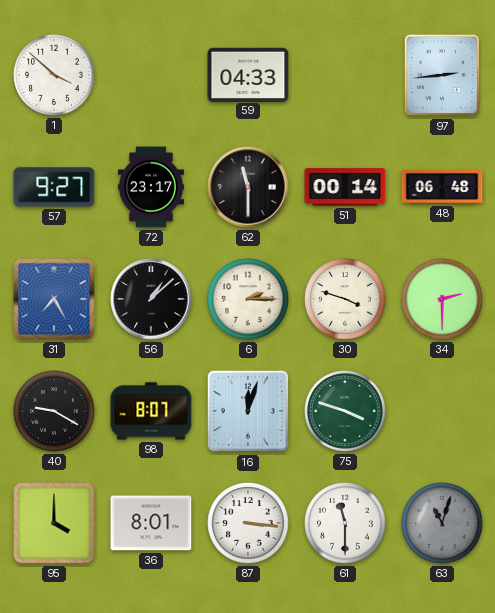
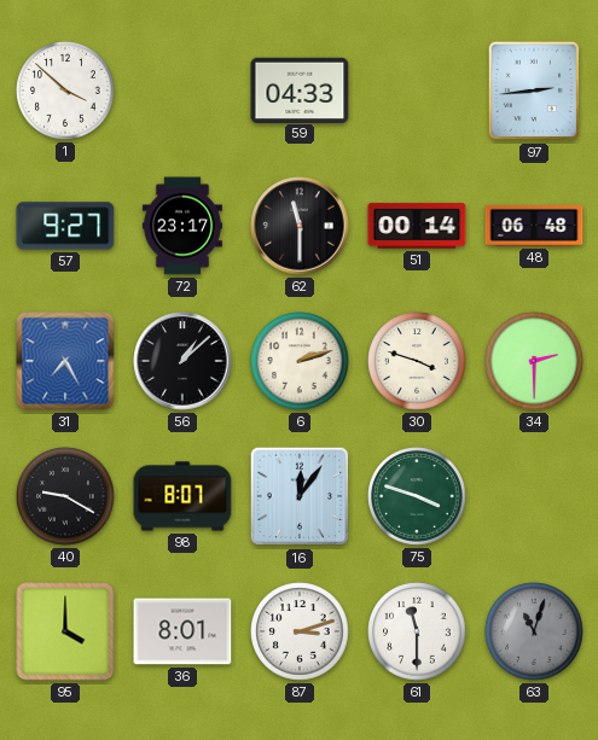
6: 2:15 -> 2:12
16: 12:03 -> 12:06
87: 3:16 -> 3:12
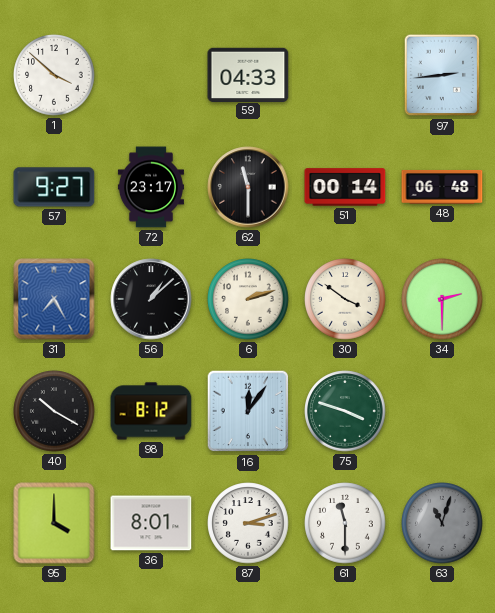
30: 3:48 -> 3:51
40: 9:20 -> 10:20
98: 8:07 -> 8:12
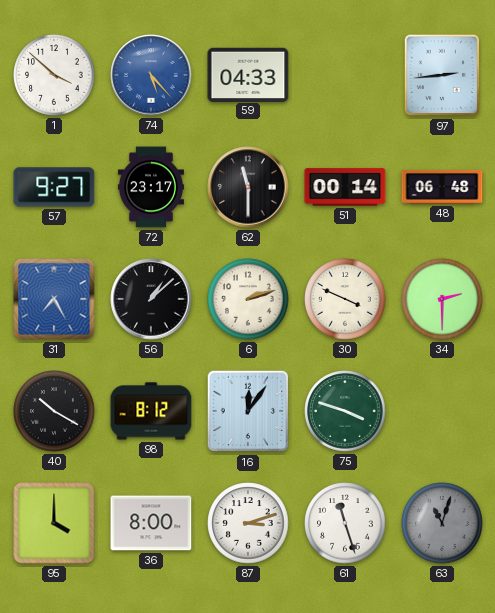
74: none -> 5:23
30: 3:51 -> 3:49
36: 8:01 -> 8:00
61: 11:30 -> 11:27
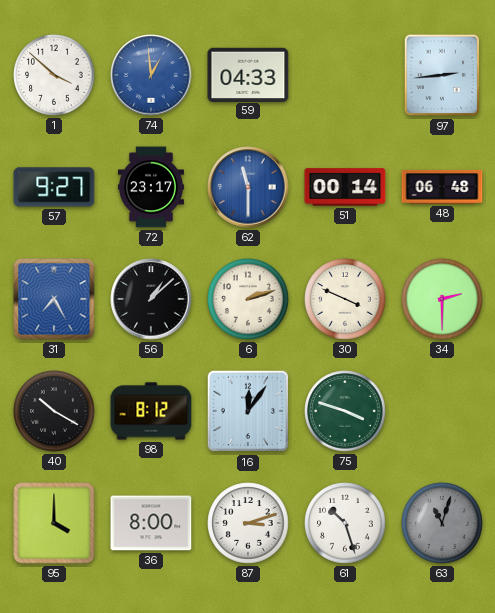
74: 5:23 -> 12:59
62 dial: black -> blue
61: 11:27 -> 10:27
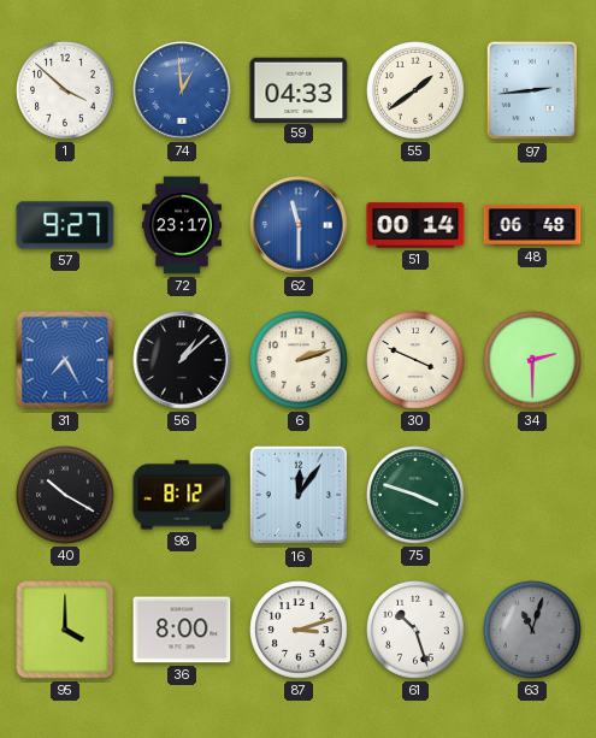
55: none -> 1:39
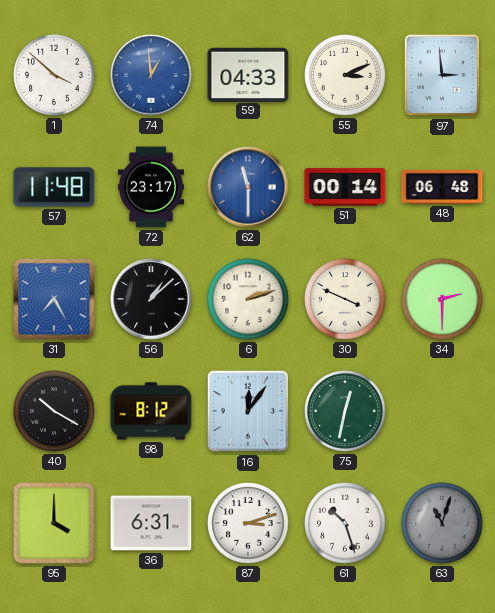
55: 1:39 -> 3:11
97: 2:44 -> 2:59
57: 9:27 -> 11:48
75: 3:48 -> 12:32
36: 8:00 -> 6:31
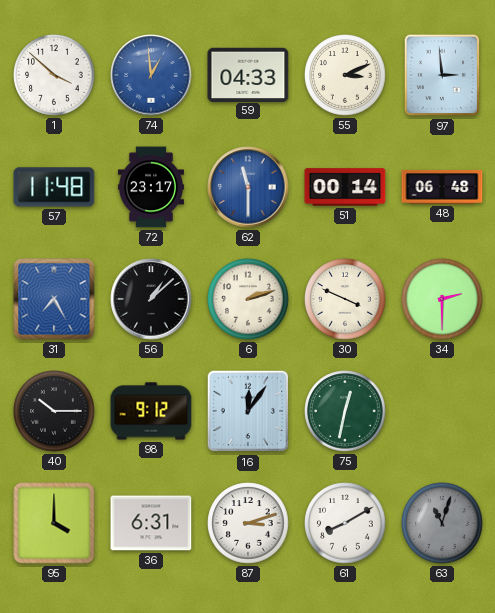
40: 10:20 -> 10:15
98: 8:12 -> 9:12
61: 10:27 -> 8:10
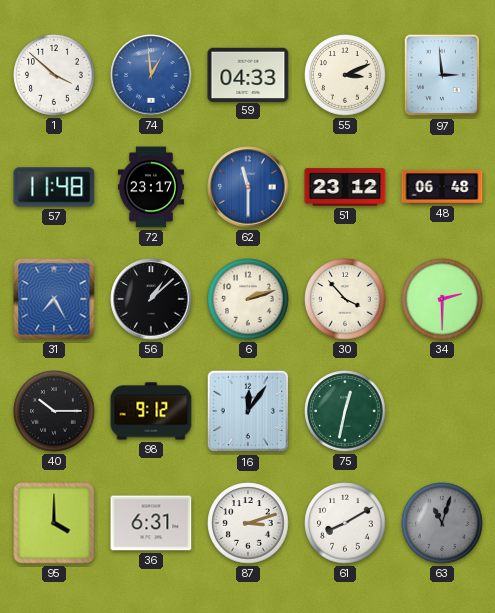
51: 00:14 -> 23:12
30: 3:49 -> 3:53
